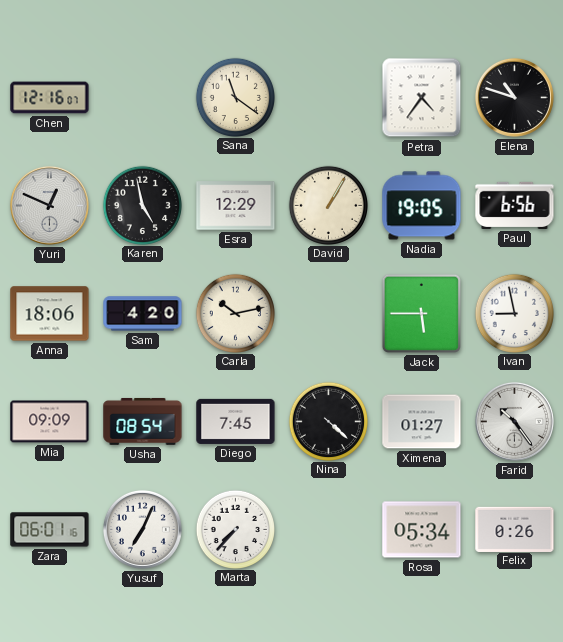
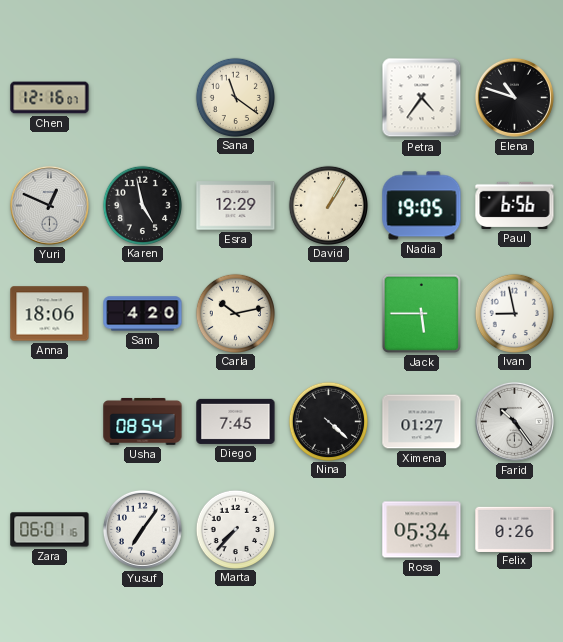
Mia: 09:09 -> none
Yusuf: 7:04 -> 7:06
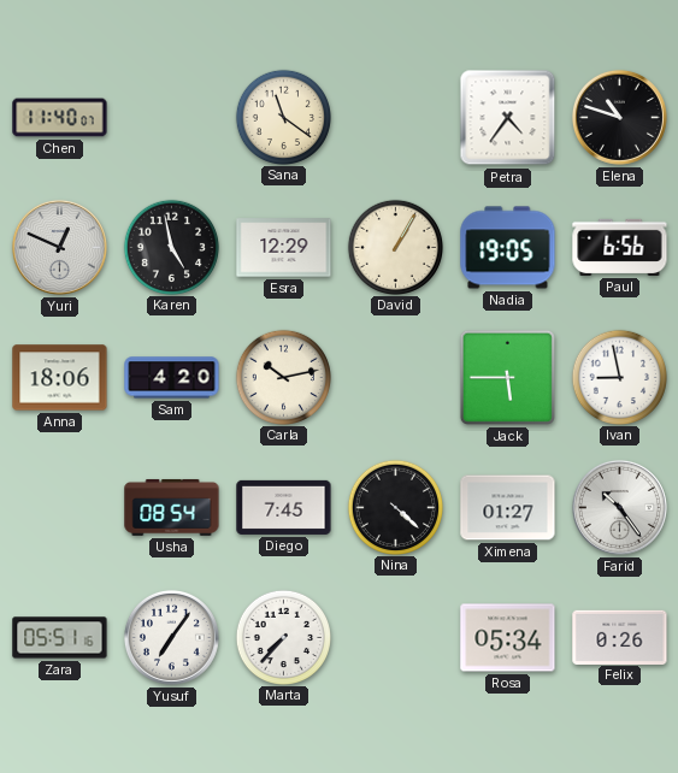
Chen: 12:16 -> 11:40
Zara: 06:01 -> 05:51
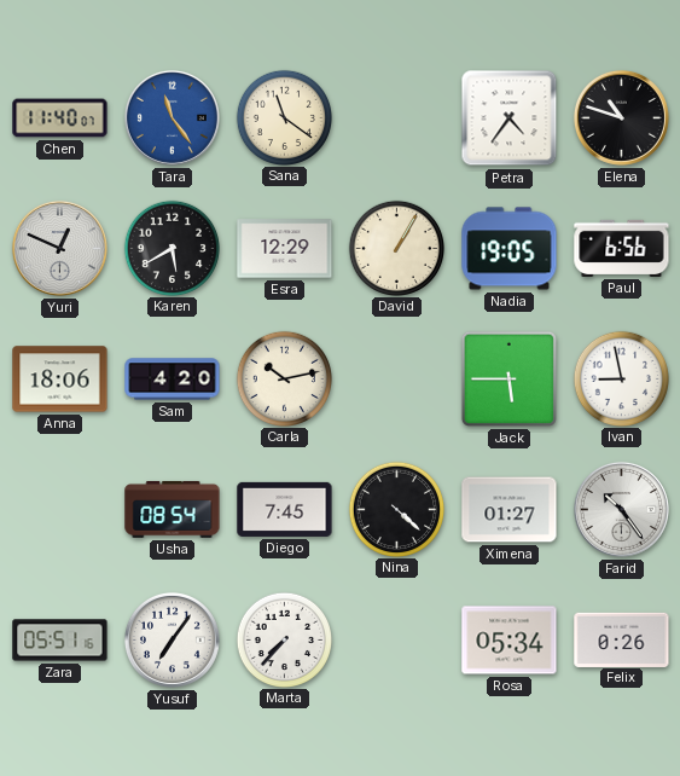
Tara: none -> 11:24
Karen: 4:58 -> 5:40
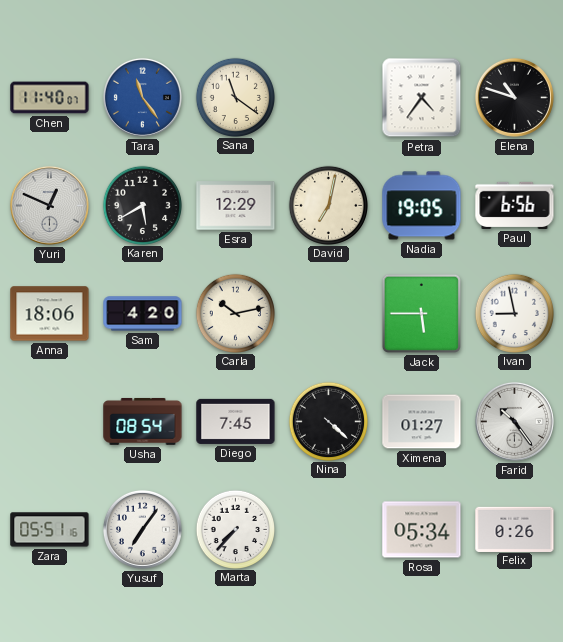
David: 1:05 -> 7:02
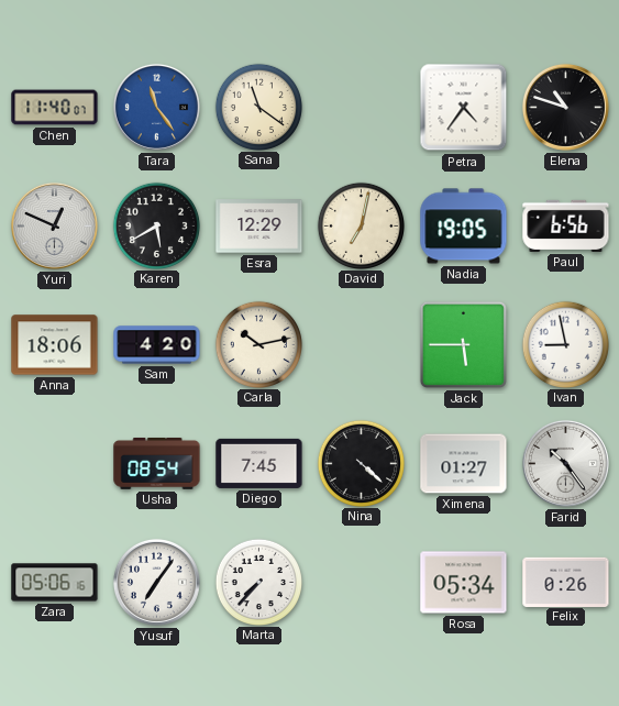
Zara: 05:51 -> 05:06
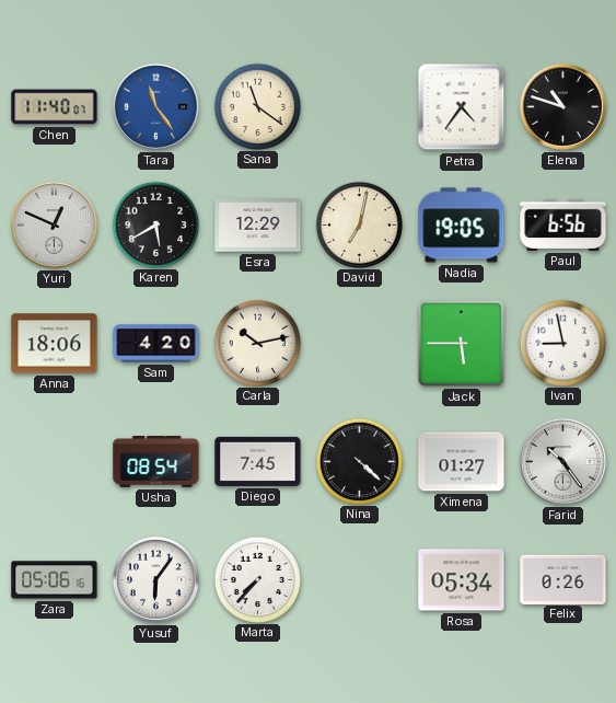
Yusuf: 7:06 -> 6:06
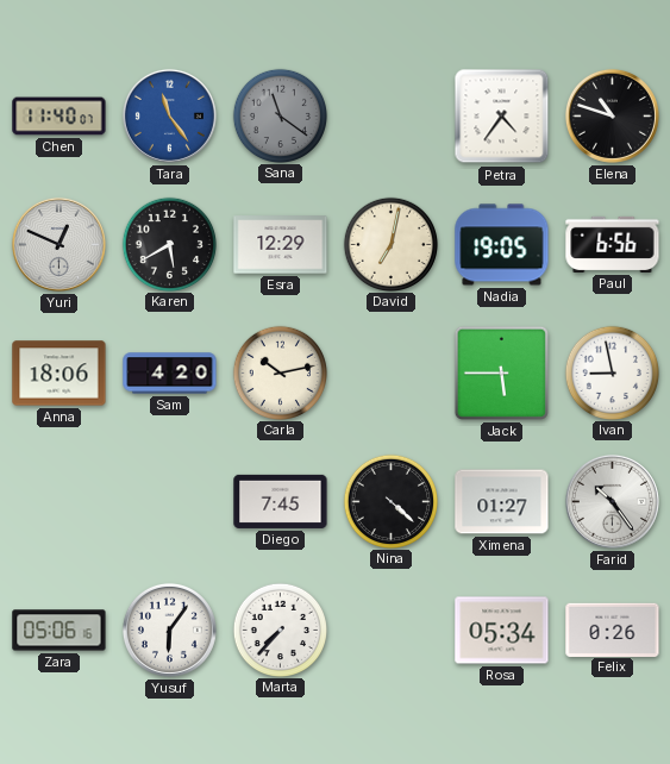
Sana dial: cream -> grey
Usha: 08:54 -> none
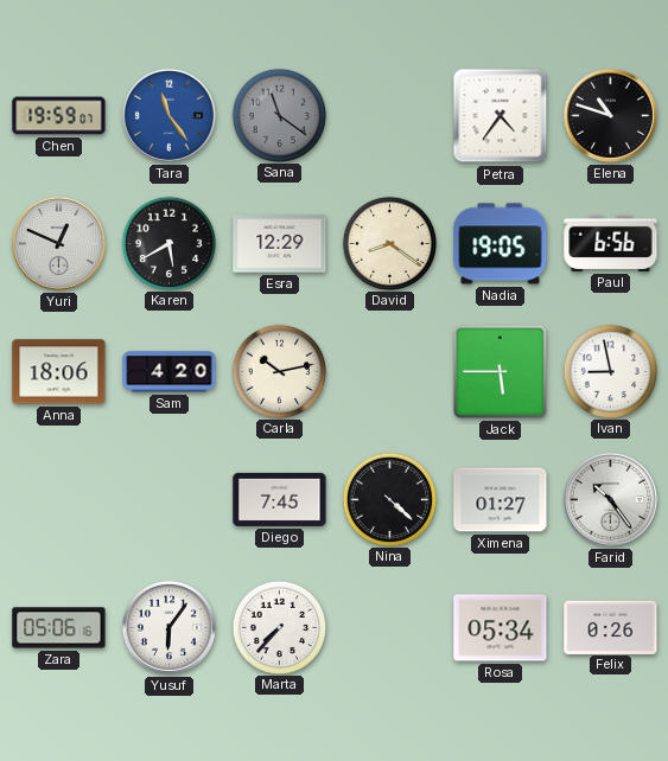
Chen: 11:40 -> 19:59
David: 7:02 -> 8:21
